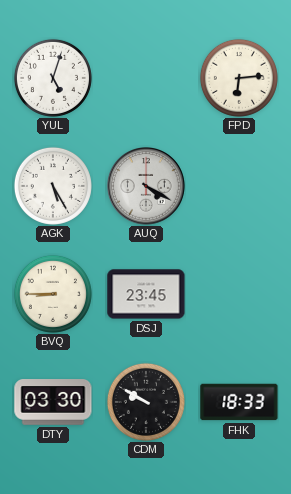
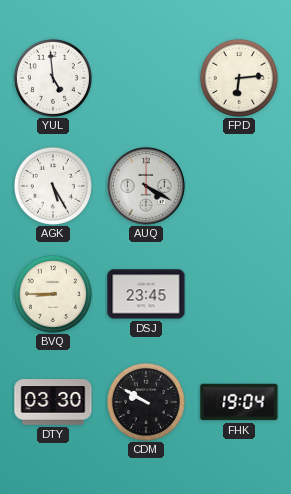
YUL: 5:03 -> 4:59
FHK: 18:33 -> 19:04
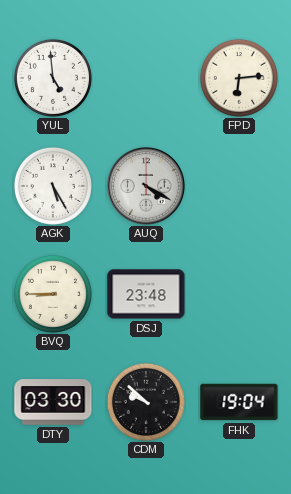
DSJ: 23:45 -> 23:48
CDM: 9:50 -> 9:52
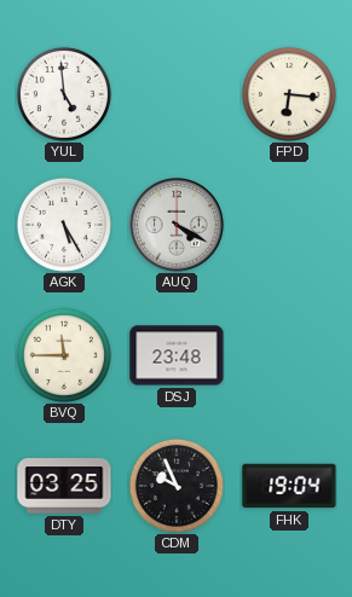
FPD: 6:14 -> 6:16
BVQ: 8:45 -> 11:45
DTY: 03:30 -> 03:25
CDM: 9:52 -> 9:56
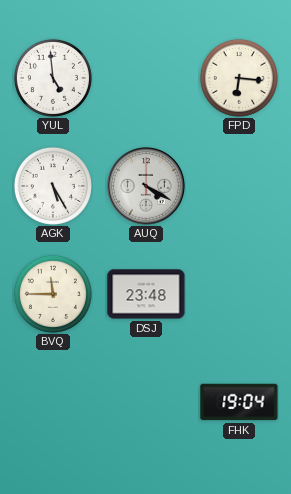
DTY: 03:25 -> none
CDM: 9:56 -> none
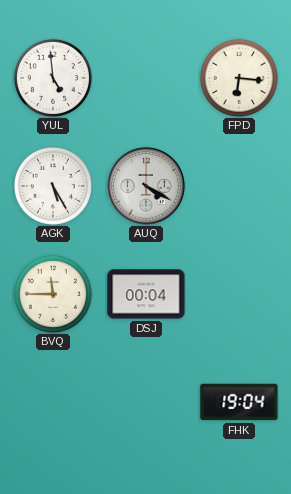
DSJ: 23:48 -> 00:04
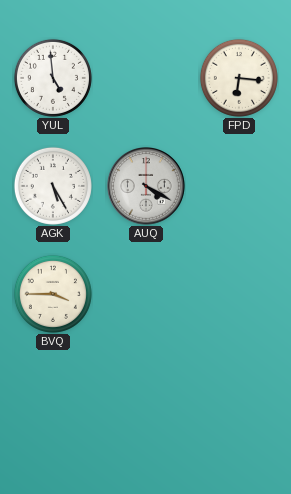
BVQ: 11:45 -> 3:45
DSJ: 00:04 -> none
FHK: 19:04 -> none
